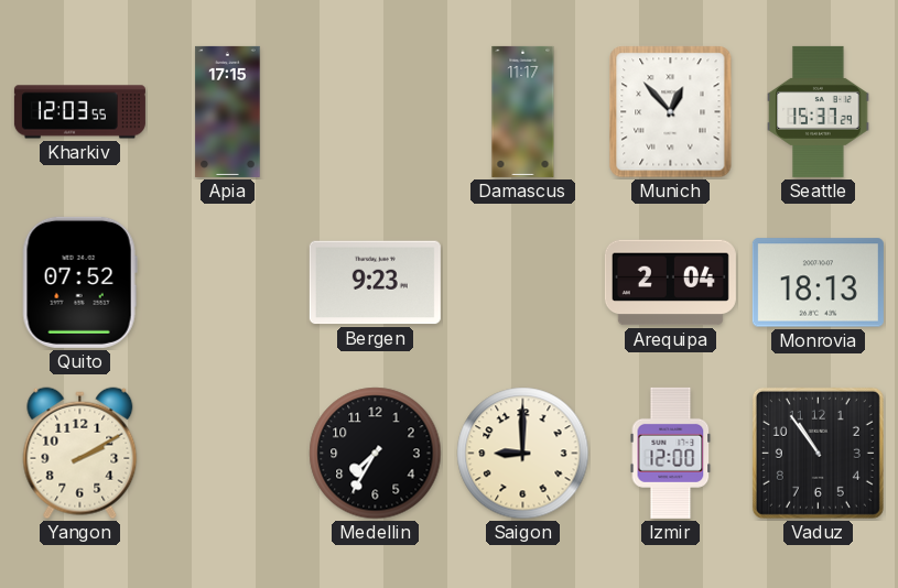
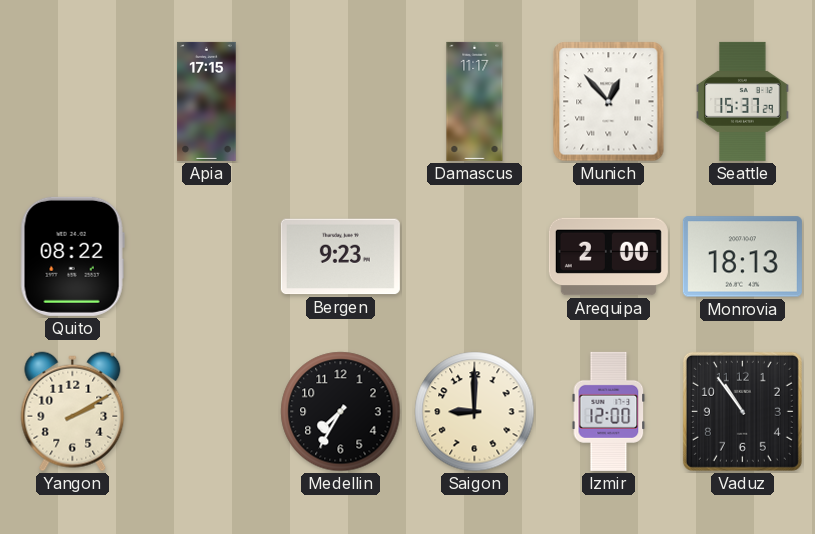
Kharkiv: 12:03 -> none
Quito: 07:52 -> 08:22
Arequipa: 2:04 -> 2:00
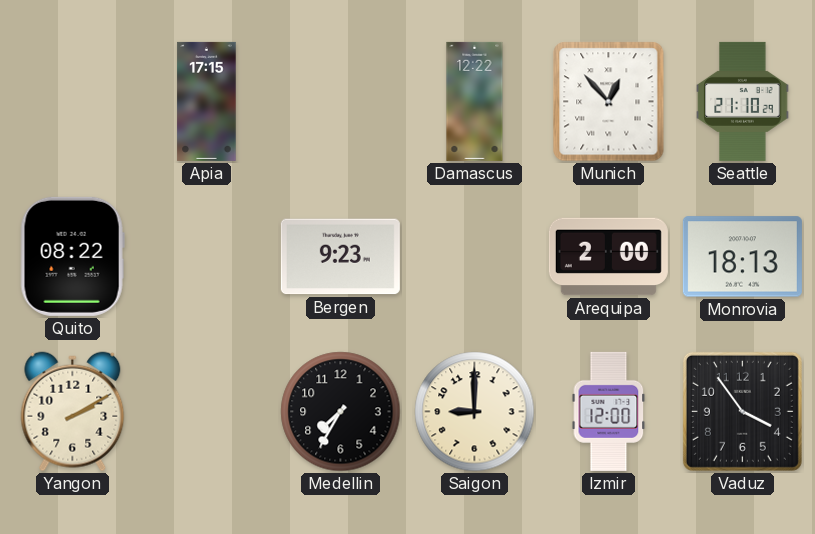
Damascus: 11:17 -> 12:22
Seattle: 15:37 -> 21:10
Vaduz: 10:54 -> 3:54
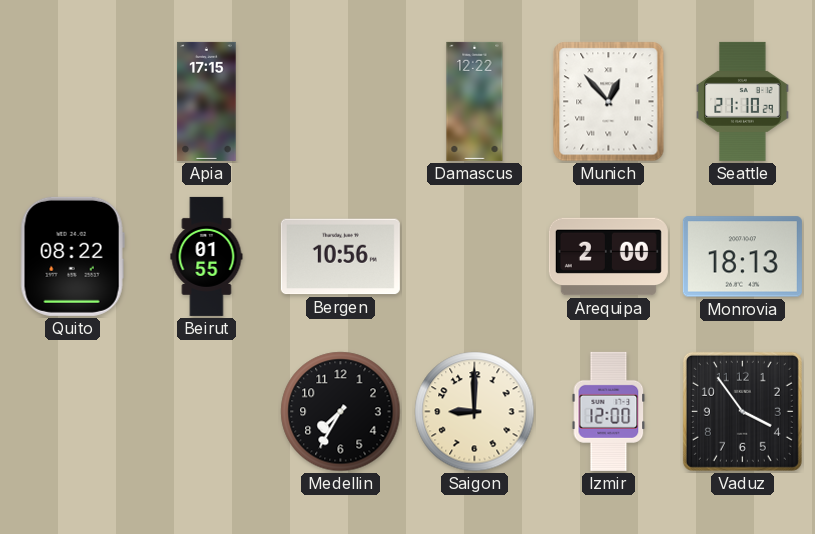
Beirut: none -> 01:55
Bergen: 9:23 -> 10:56
Yangon: 2:10 -> none
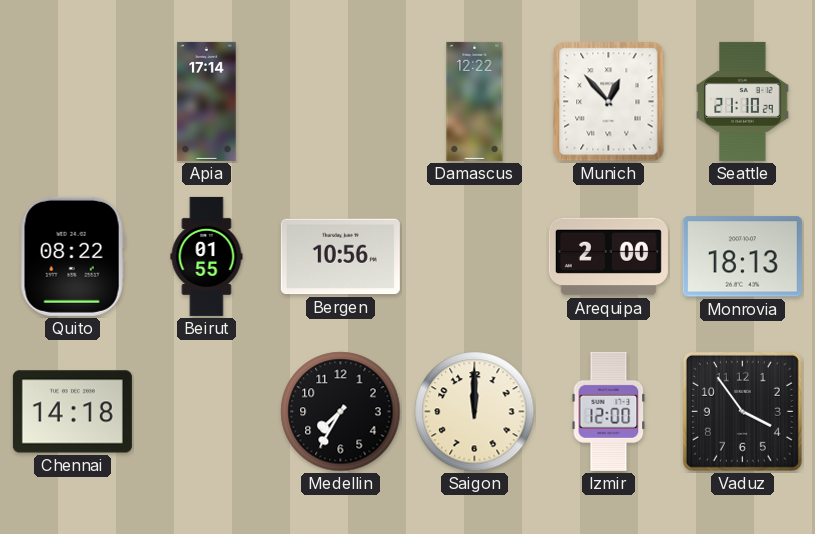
Apia: 17:15 -> 17:14
Chennai: none -> 14:18
Saigon: 9:00 -> 12:00
